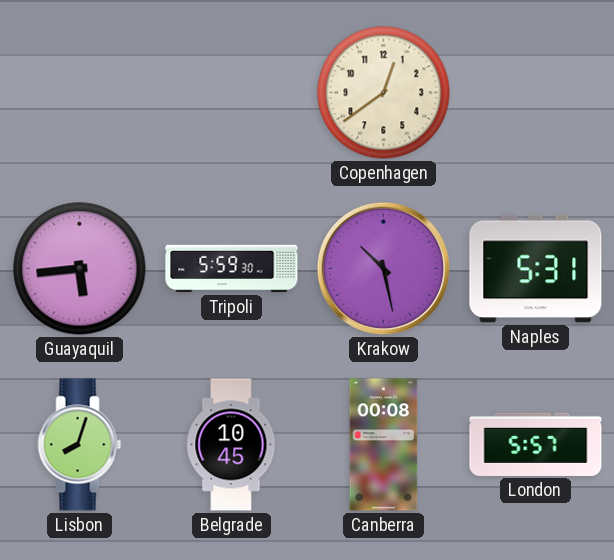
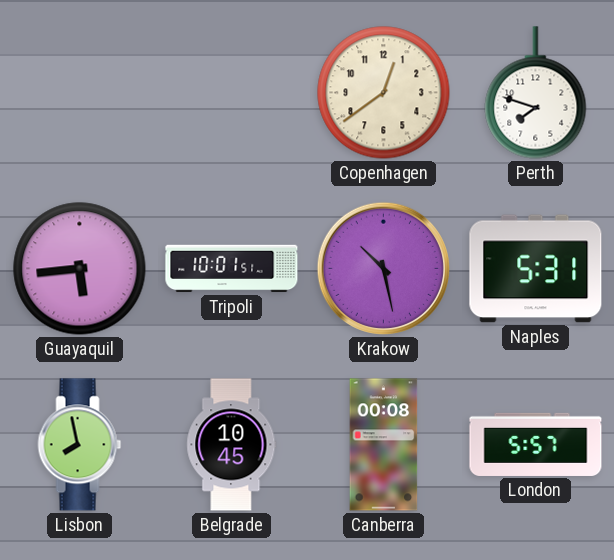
Perth: none -> 7:48
Tripoli: 5:59 -> 10:01
Lisbon: 8:03 -> 7:58
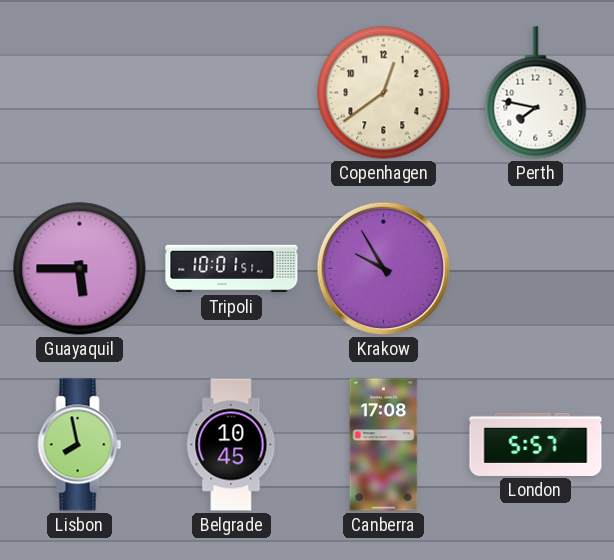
Perth: 7:48 -> 7:47
Guayaquil: 5:44 -> 5:45
Krakow: 10:28 -> 9:55
Naples: 5:31 -> none
Canberra: 00:08 -> 17:08
